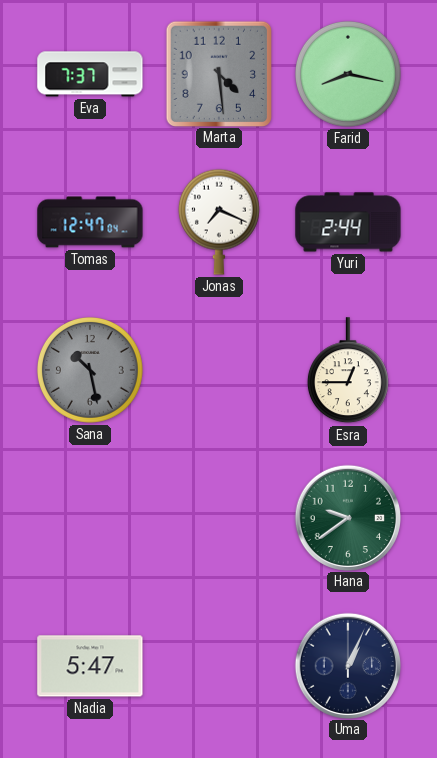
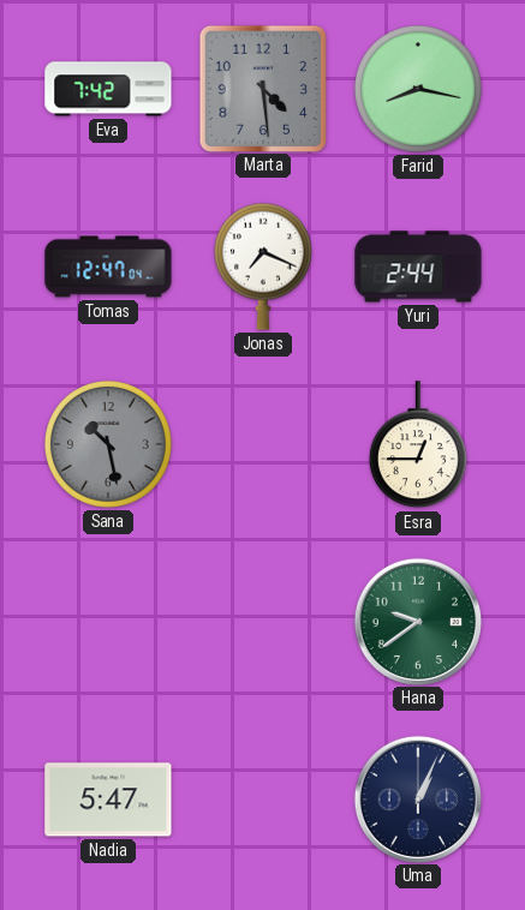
Eva: 7:37 -> 7:42
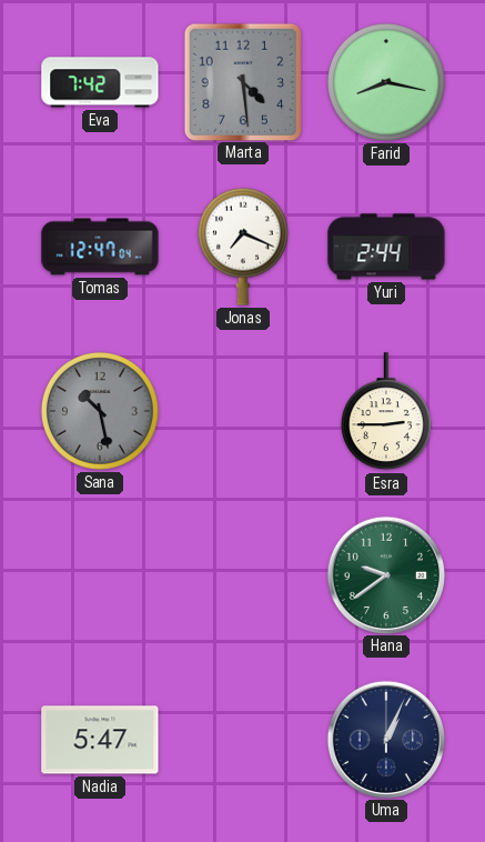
Esra: 12:45 -> 2:45
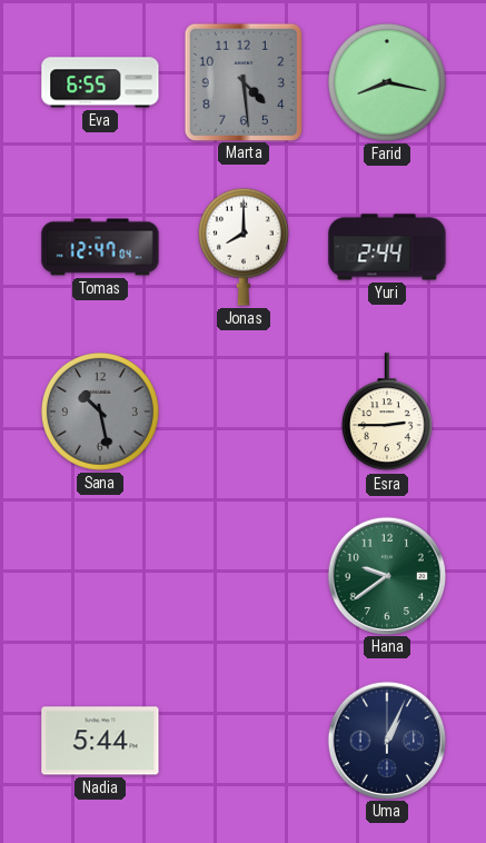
Eva: 7:42 -> 6:55
Jonas: 7:19 -> 8:00
Nadia: 5:47 -> 5:44
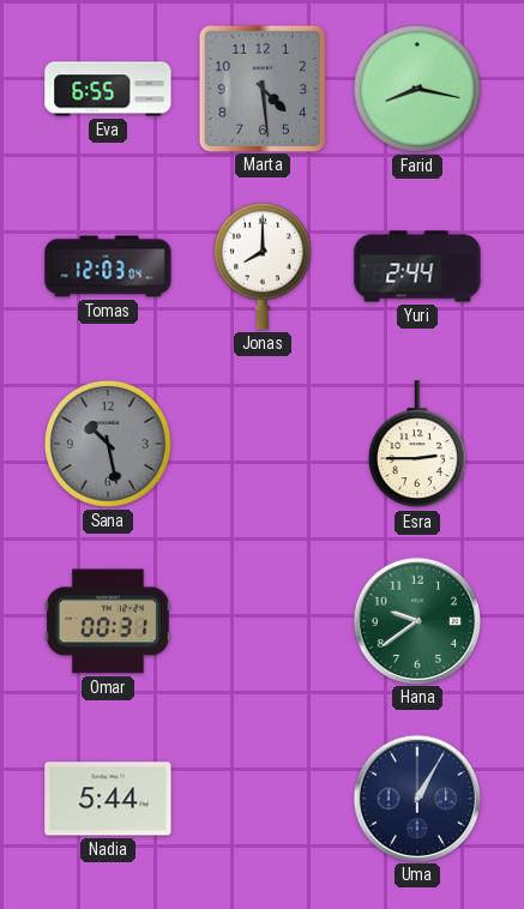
Tomas: 12:47 -> 12:03
Omar: none -> 00:31
Uma: 1:04 -> 1:05
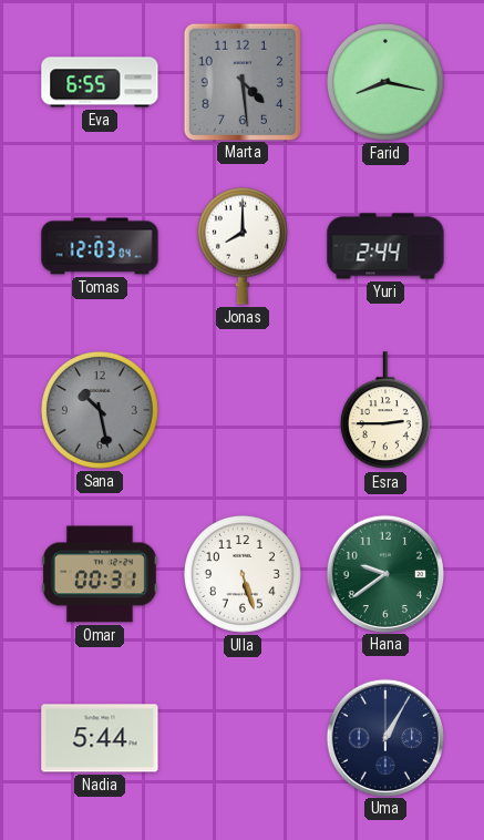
Ulla: none -> 5:27
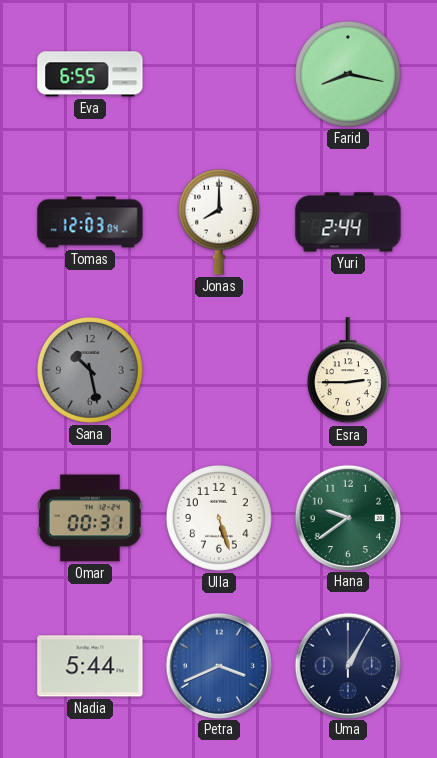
Marta: 4:29 -> none
Petra: none -> 3:41
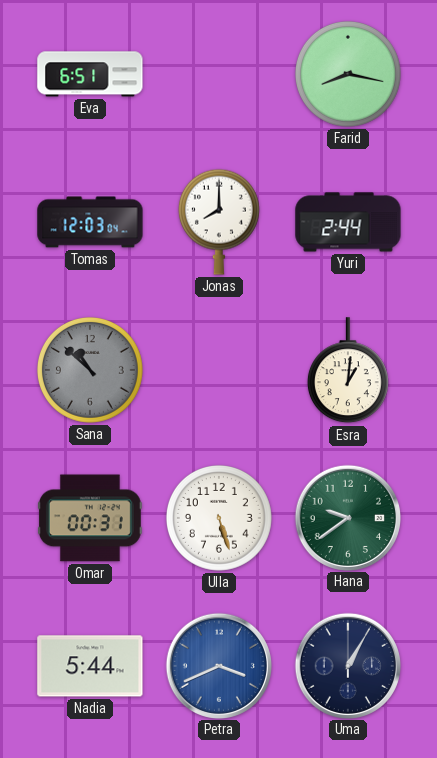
Eva: 6:55 -> 6:51
Sana: 10:28 -> 10:52
Esra: 2:45 -> 1:01
